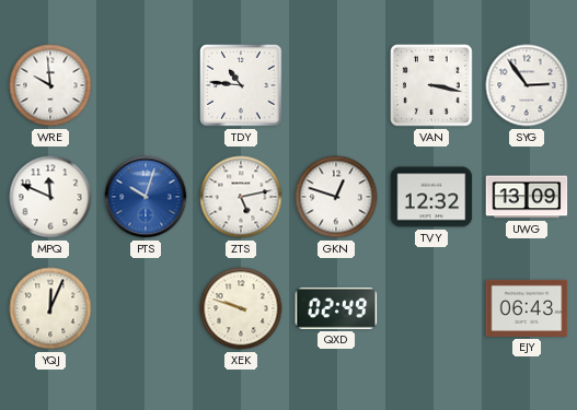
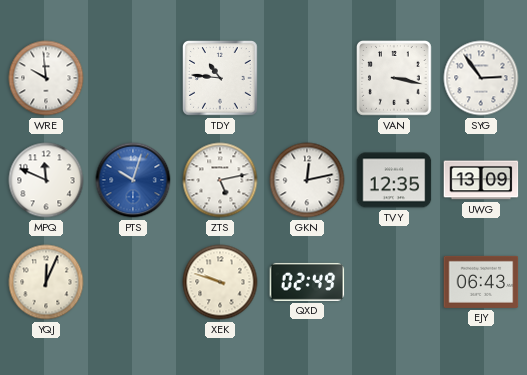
GKN: 12:48 -> 12:13
TVY: 12:32 -> 12:35
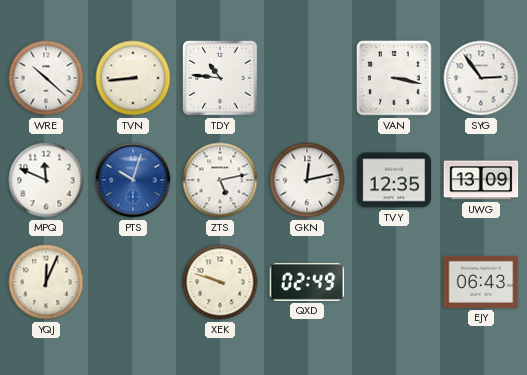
WRE: 9:59 -> 10:22
TVN: none -> 8:44
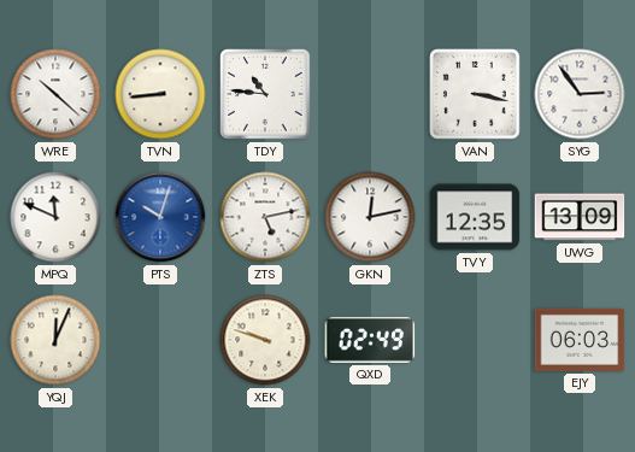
EJY: 06:43 -> 06:03
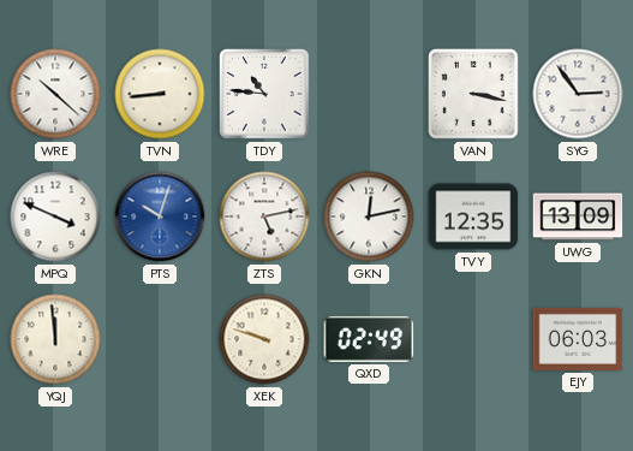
MPQ: 11:49 -> 3:49
YQJ: 12:04 -> 11:59
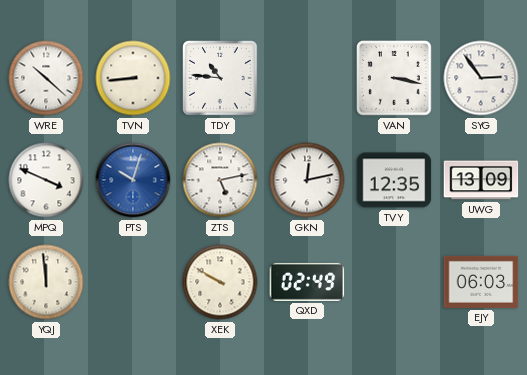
XEK: 9:48 -> 9:50
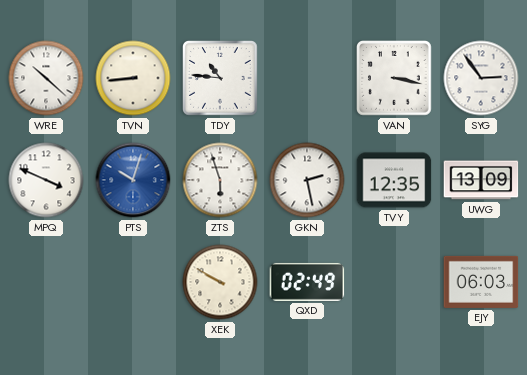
ZTS: 5:13 -> 5:57
GKN: 12:13 -> 2:28
YQJ: 11:59 -> none
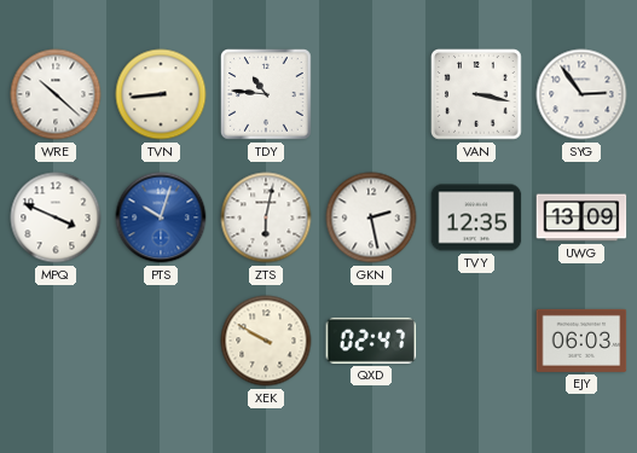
ZTS: 5:57 -> 6:02
QXD: 02:49 -> 02:47
